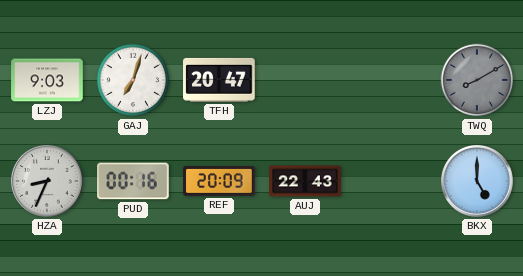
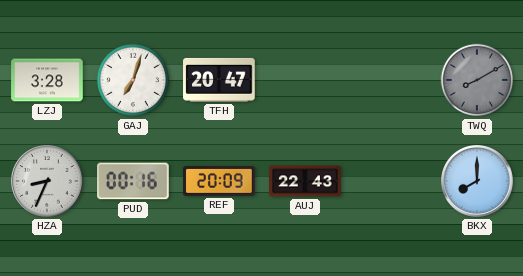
LZJ: 9:03 -> 3:28
BKX: 5:00 -> 8:00
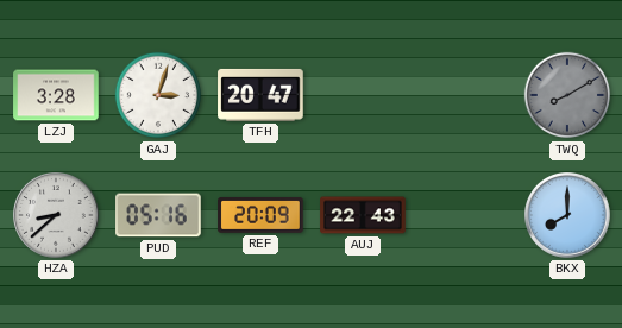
GAJ: 7:03 -> 3:03
HZA: 8:34 -> 8:38
PUD: 00:16 -> 05:16
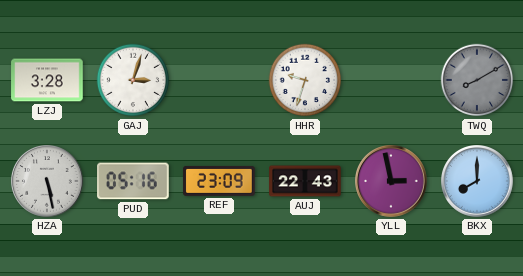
TFH: 20:47 -> none
HHR: none -> 9:33
HZA: 8:38 -> 5:28
REF: 20:09 -> 23:09
YLL: none -> 2:58
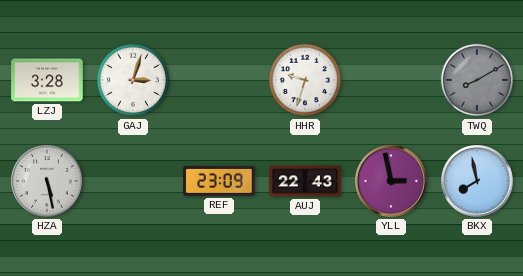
PUD: 05:16 -> none
BKX: 8:00 -> 7:58
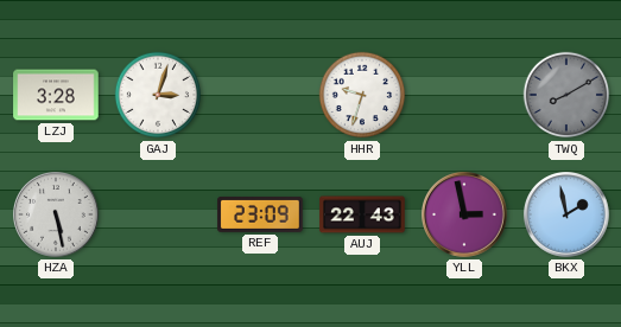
BKX: 7:58 -> 1:58
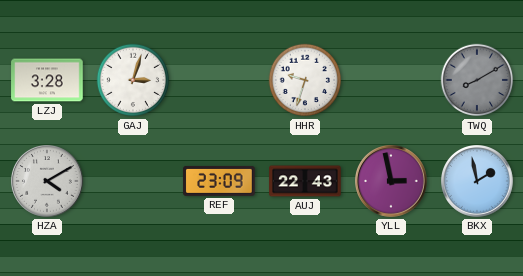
HZA: 5:28 -> 4:10
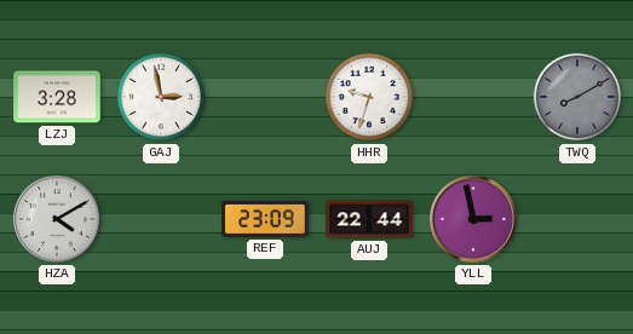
GAJ: 3:03 -> 2:58
AUJ: 22:43 -> 22:44
BKX: 1:58 -> none
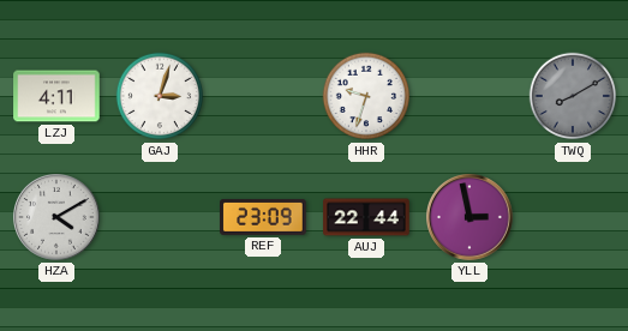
LZJ: 3:28 -> 4:11
GAJ: 2:58 -> 3:03
